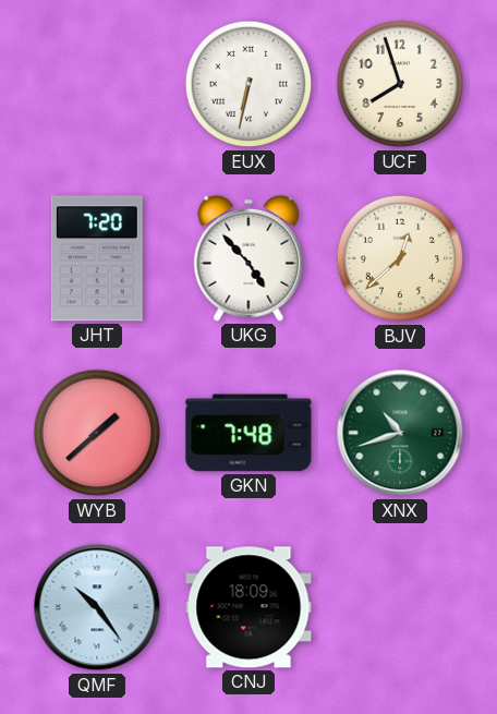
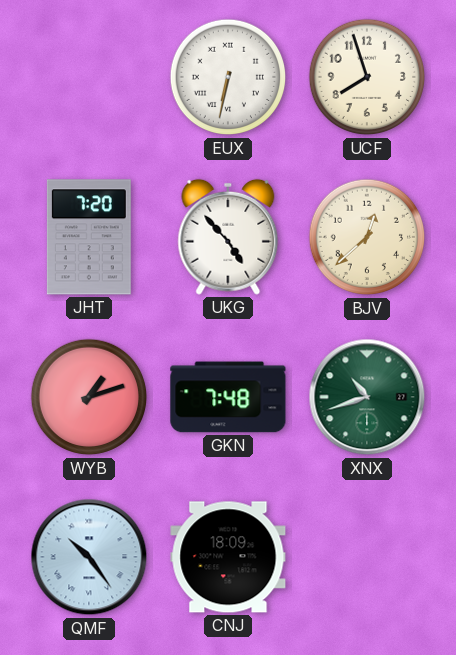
WYB: 1:38 -> 1:12
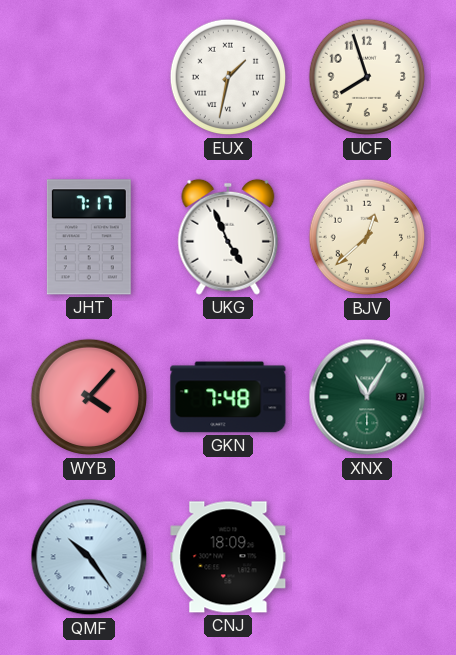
EUX: 6:32 -> 1:32
JHT: 7:20 -> 7:17
UKG: 4:53 -> 4:56
WYB: 1:12 -> 4:07
XNX: 10:42 -> 11:05
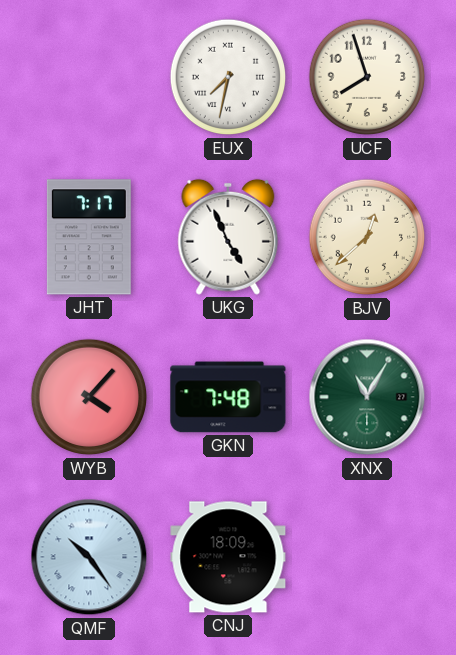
EUX: 1:32 -> 7:32
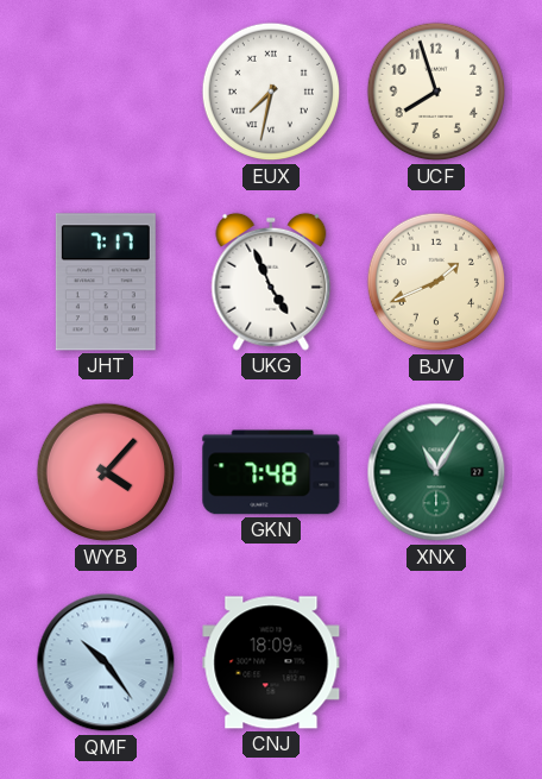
BJV: 12:38 -> 1:41
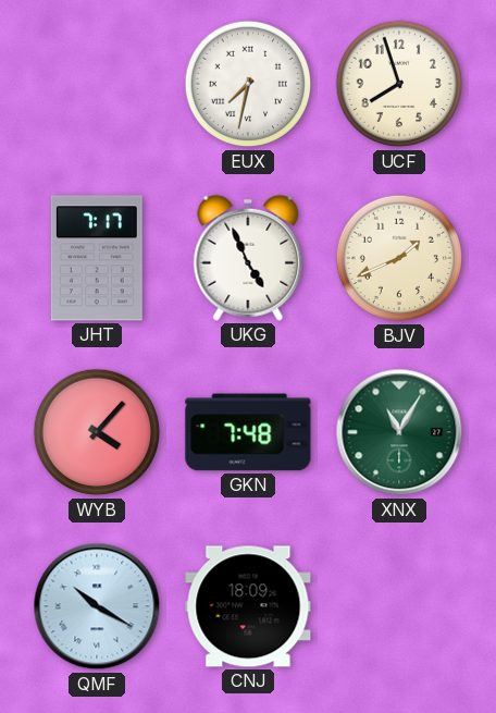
QMF: 10:24 -> 10:20
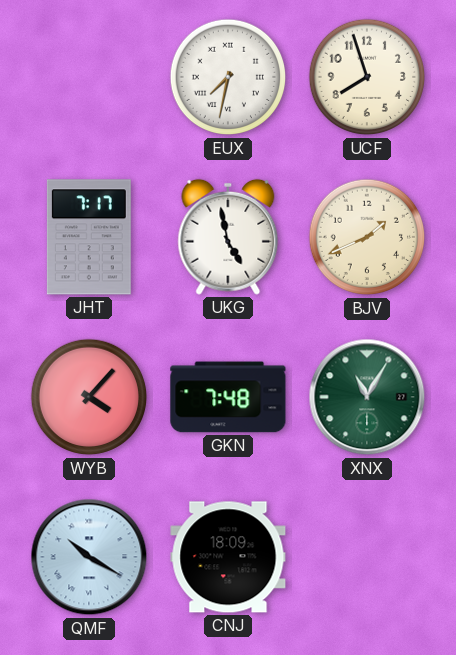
UKG: 4:56 -> 4:58
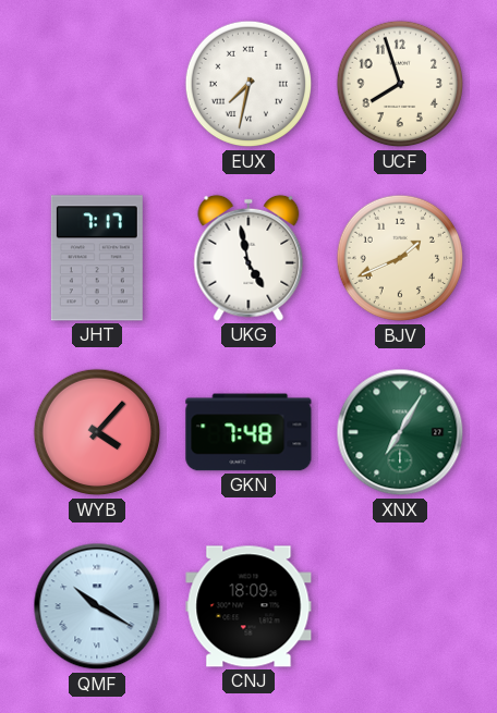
XNX: 11:05 -> 7:05
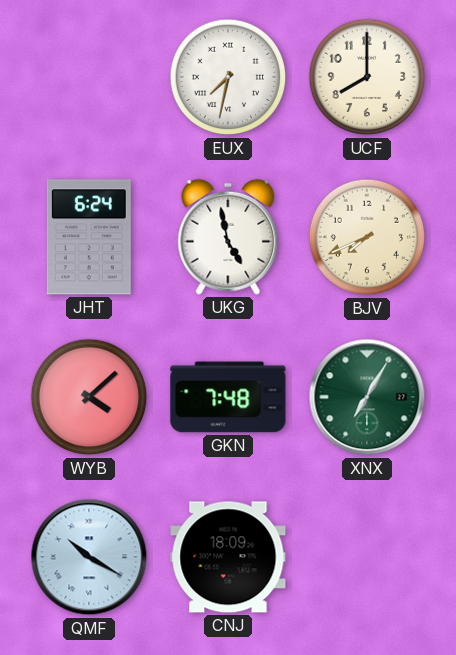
UCF: 7:57 -> 8:00
JHT: 7:17 -> 6:24
BJV: 1:41 -> 7:41
WYB: 4:07 -> 4:08
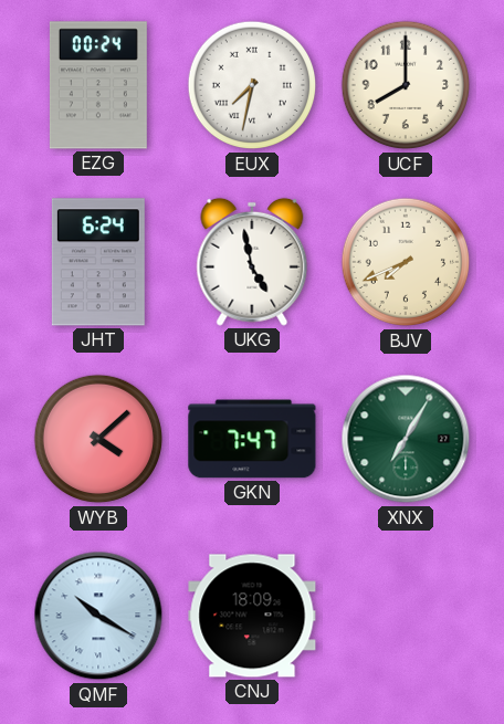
EZG: none -> 00:24
GKN: 7:48 -> 7:47
